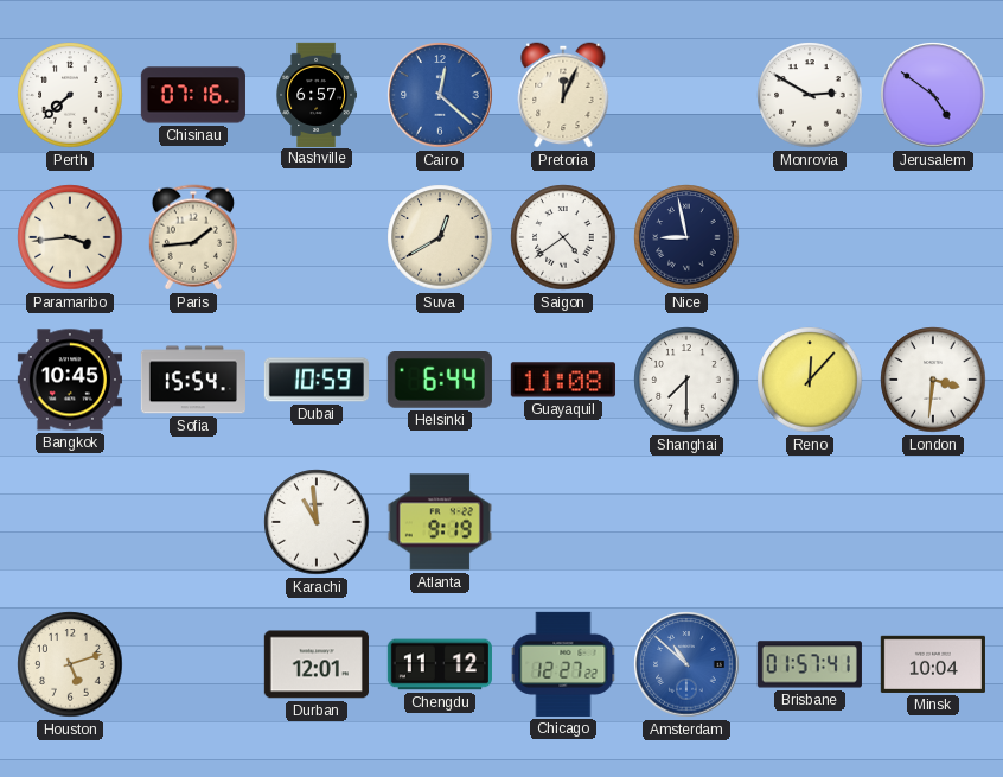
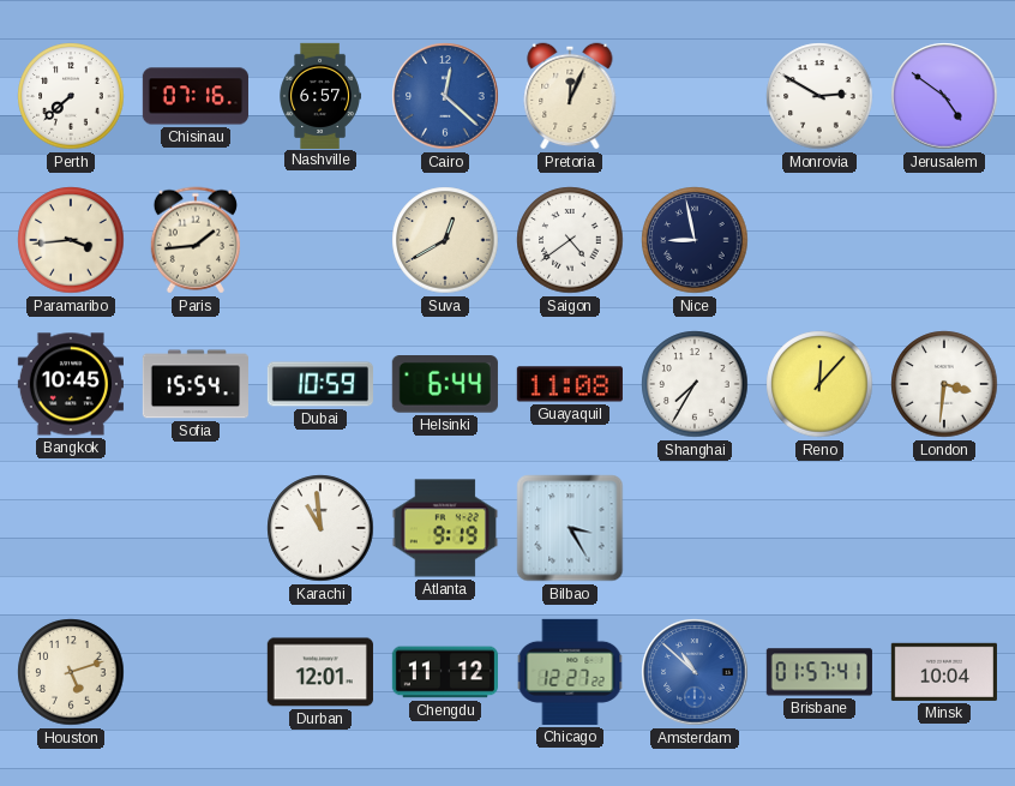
Shanghai: 7:30 -> 7:35
Bilbao: none -> 3:25
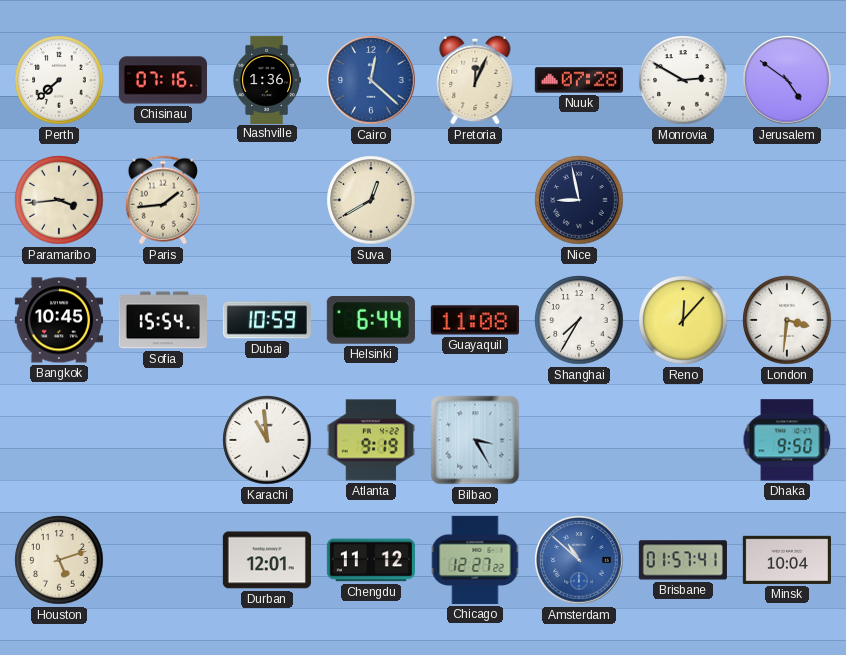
Nashville: 6:57 -> 1:36
Nuuk: none -> 07:28
Saigon: 4:39 -> none
Dhaka: none -> 9:50
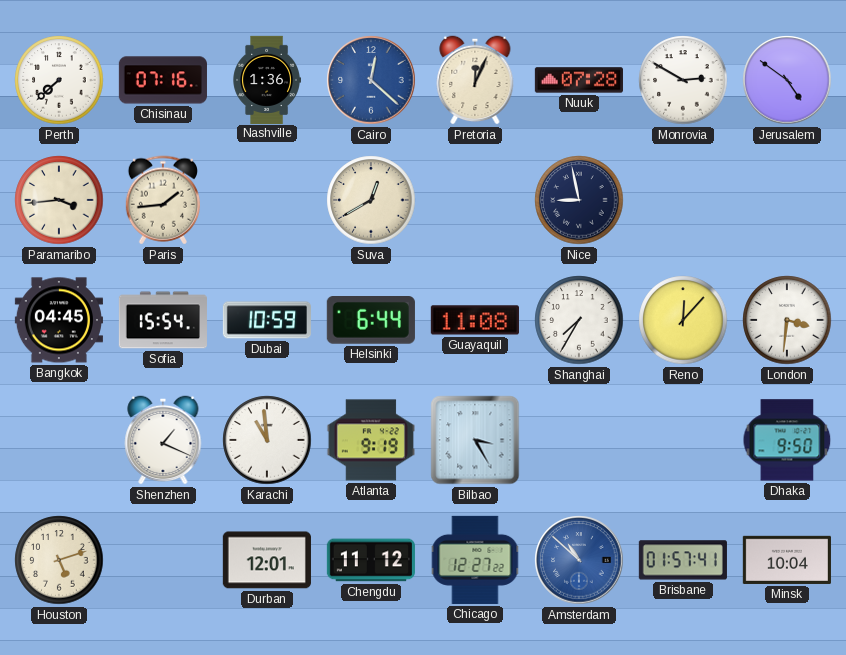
Bangkok: 10:45 -> 04:45
Shenzhen: none -> 1:19
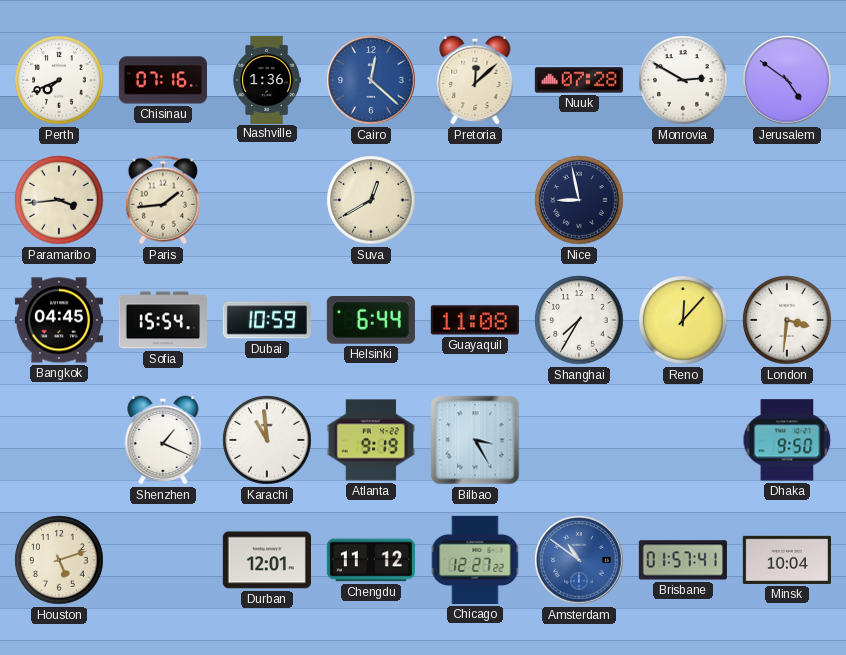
Perth: 7:38 -> 7:41
Pretoria: 12:04 -> 12:08
Amsterdam: 10:52 -> 10:51
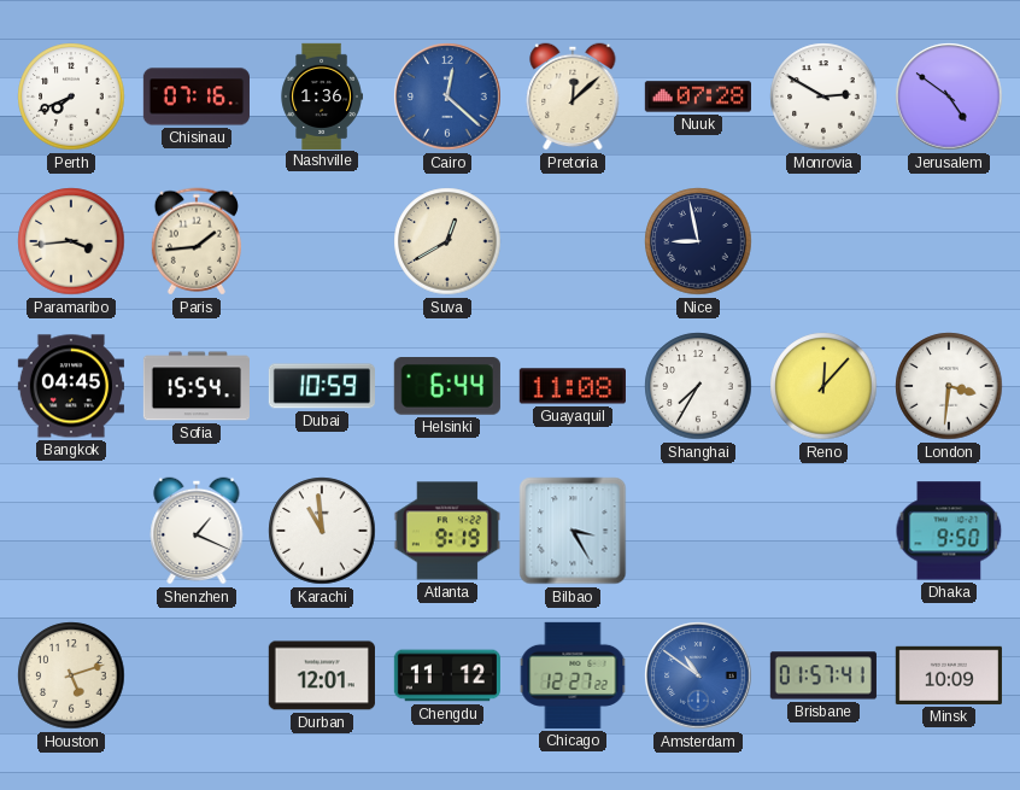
Minsk: 10:04 -> 10:09
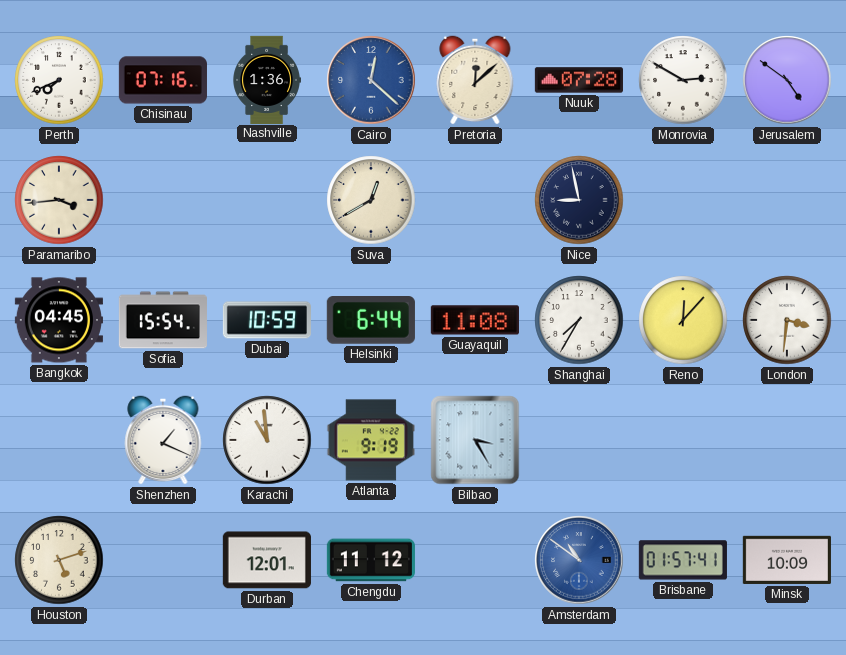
Paris: 1:44 -> none
Dhaka: 9:50 -> none
Chicago: 12:27 -> none
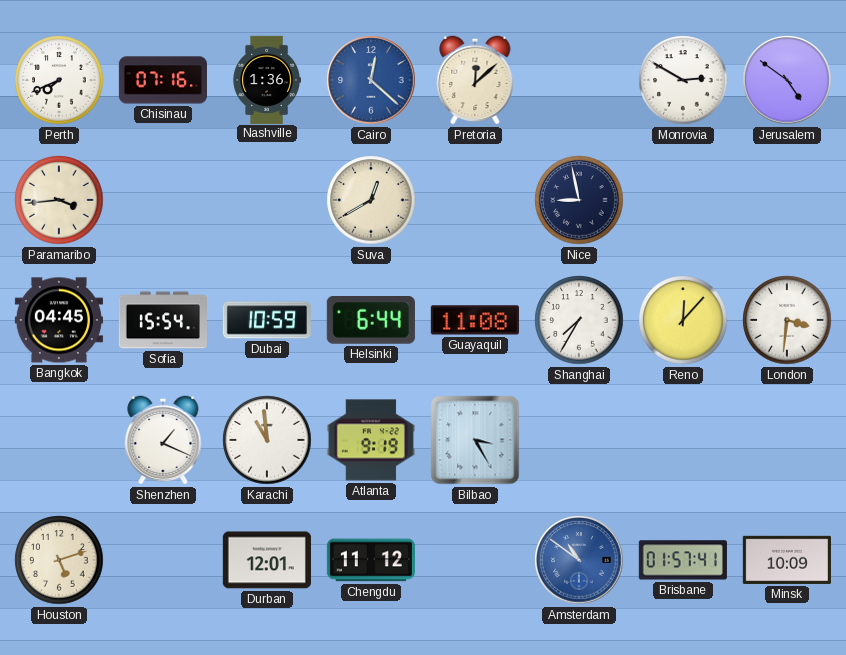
Nuuk: 07:28 -> none
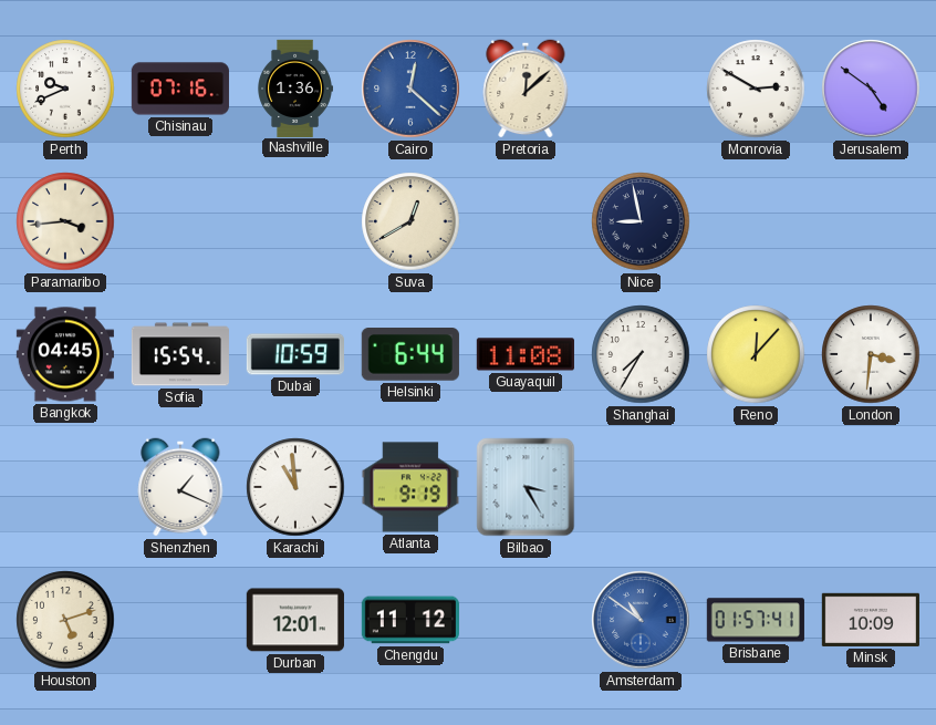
Perth: 7:41 -> 9:41
